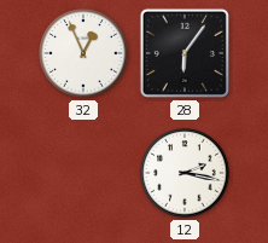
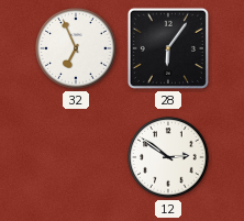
32: 12:56 -> 6:56
12: 2:17 -> 2:51
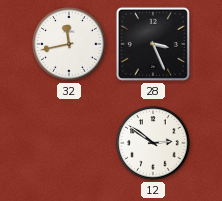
32: 6:56 -> 11:43
28: 6:06 -> 3:26
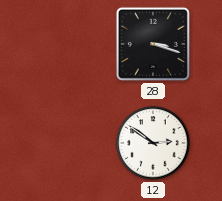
32: 11:43 -> none
28: 3:26 -> 3:18
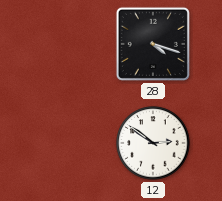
28: 3:18 -> 4:18
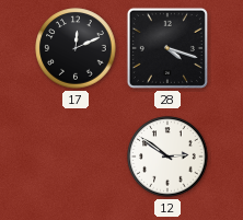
17: none -> 12:11
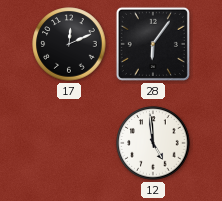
28: 4:18 -> 6:06
12: 2:51 -> 4:59
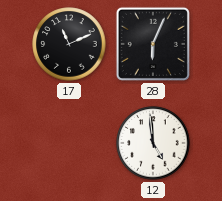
17: 12:11 -> 11:11
28: 6:06 -> 6:04
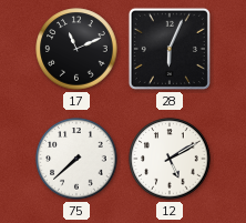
75: none -> 7:38
12: 4:59 -> 5:10
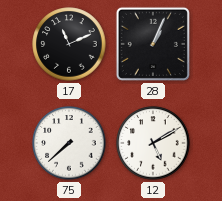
28: 6:04 -> 1:04
